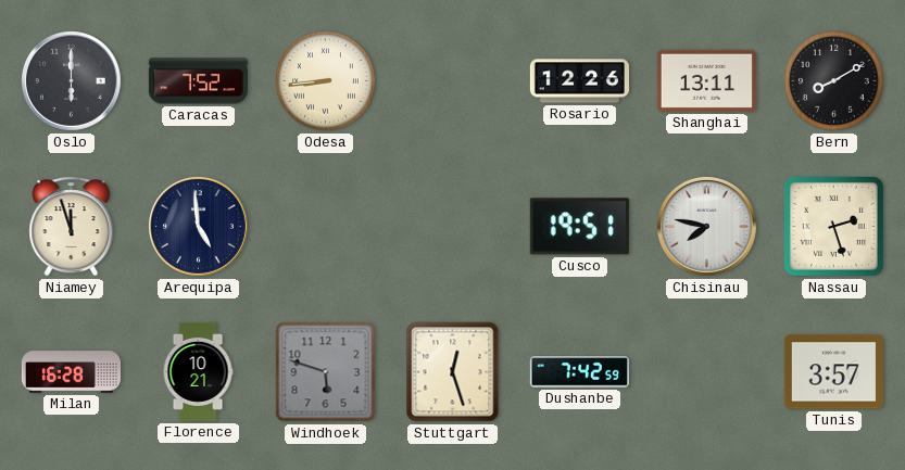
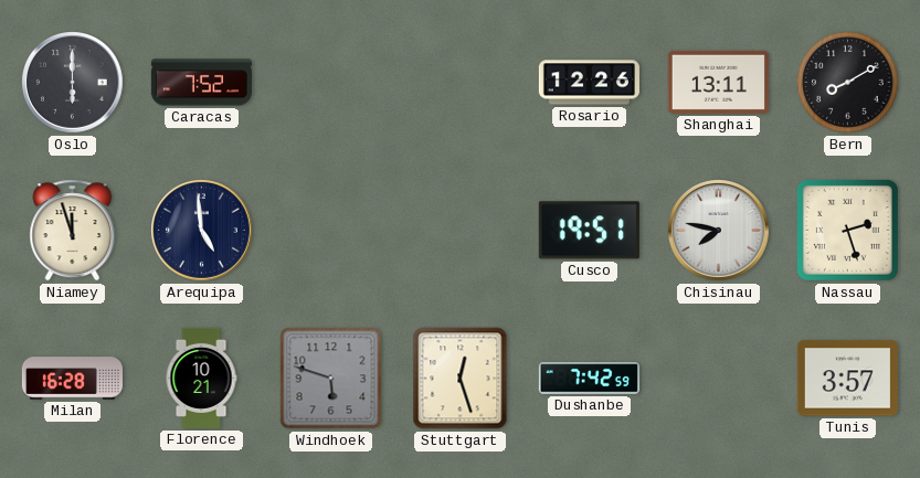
Odesa: 8:44 -> none
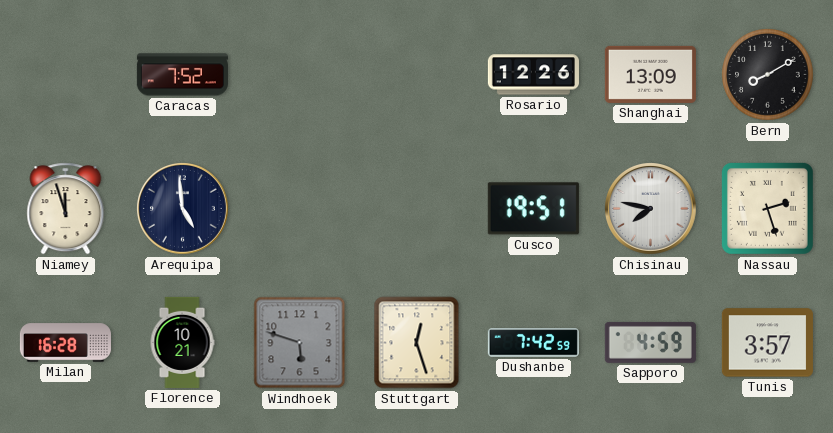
Oslo: 6:00 -> none
Shanghai: 13:11 -> 13:09
Sapporo: none -> 4:59
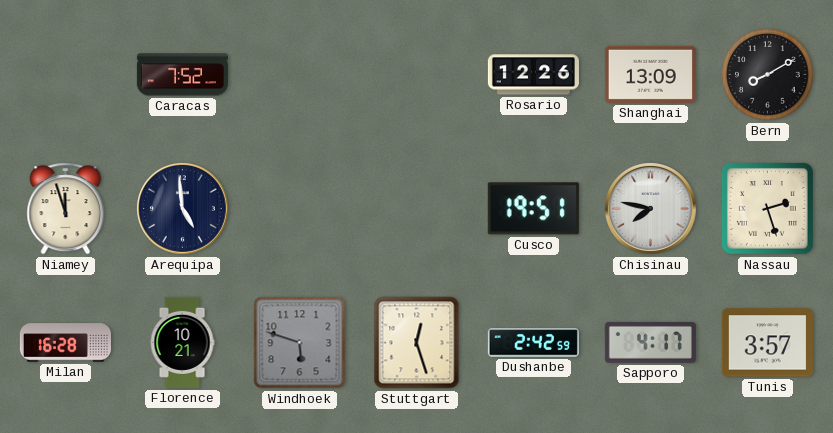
Dushanbe: 7:42 -> 2:42
Sapporo: 4:59 -> 4:17
